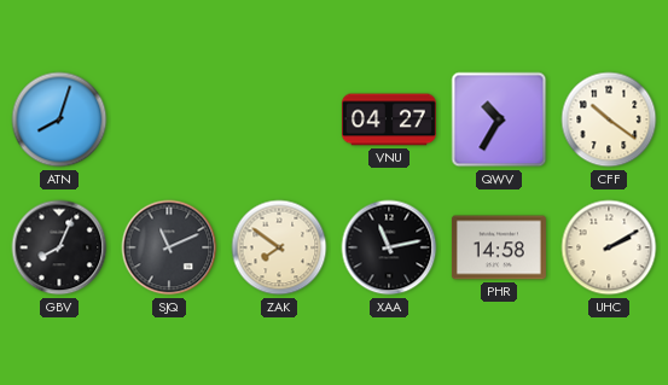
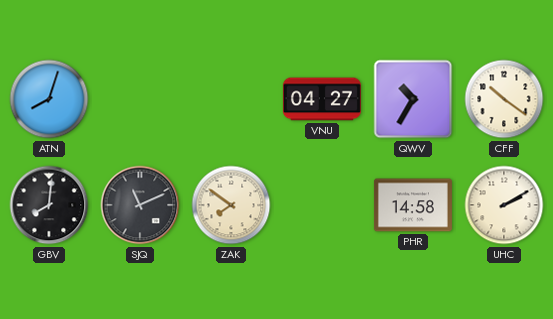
GBV: 8:04 -> 8:01
XAA: 11:13 -> none
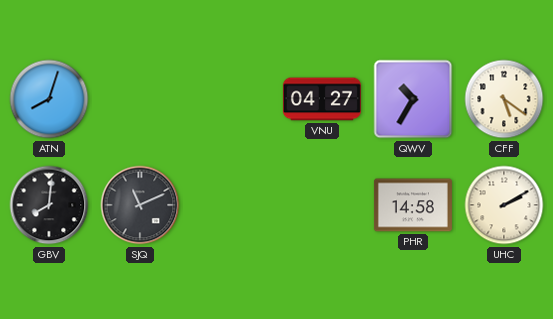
CFF: 10:21 -> 5:21
ZAK: 7:51 -> none
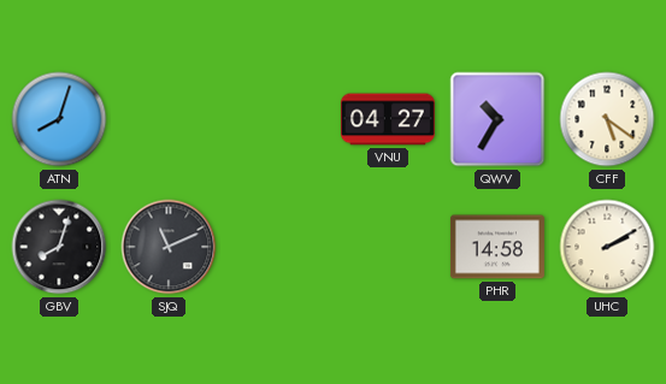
GBV: 8:01 -> 8:03
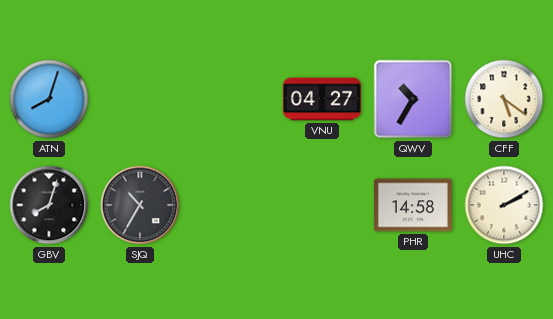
SJQ: 11:11 -> 10:35
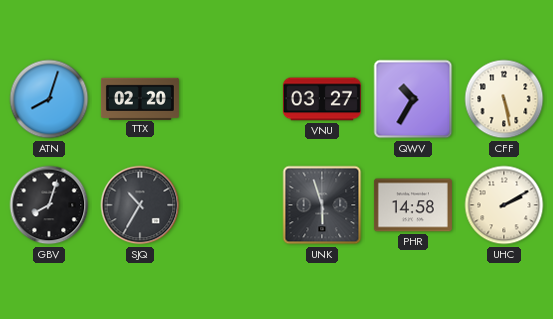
TTX: none -> 02:20
VNU: 04:27 -> 03:27
CFF: 5:21 -> 5:28
UNK: none -> 5:57
